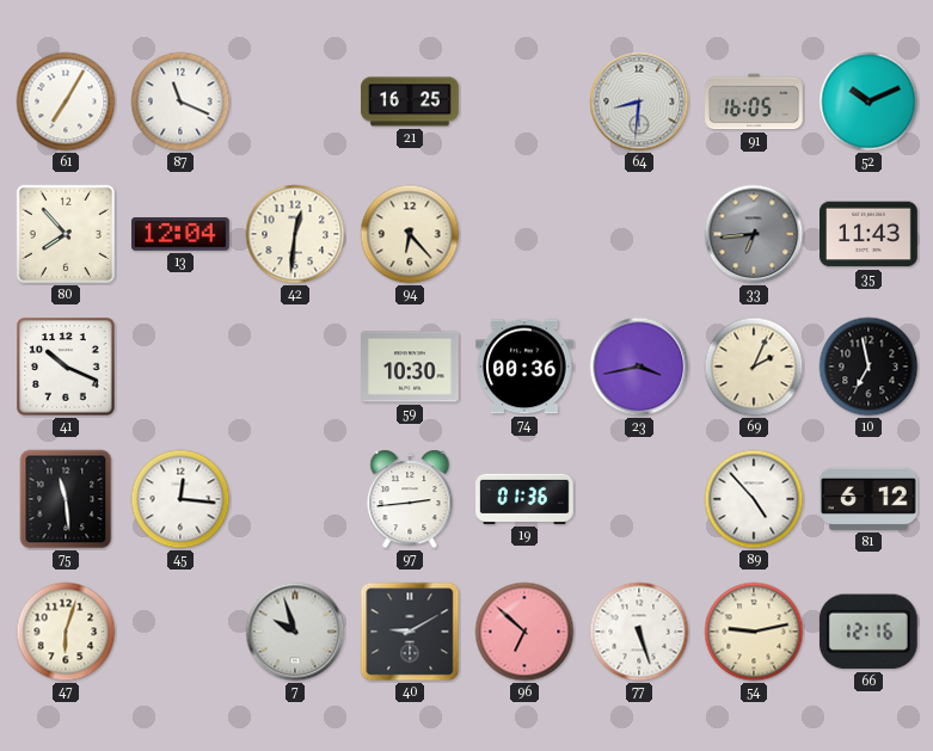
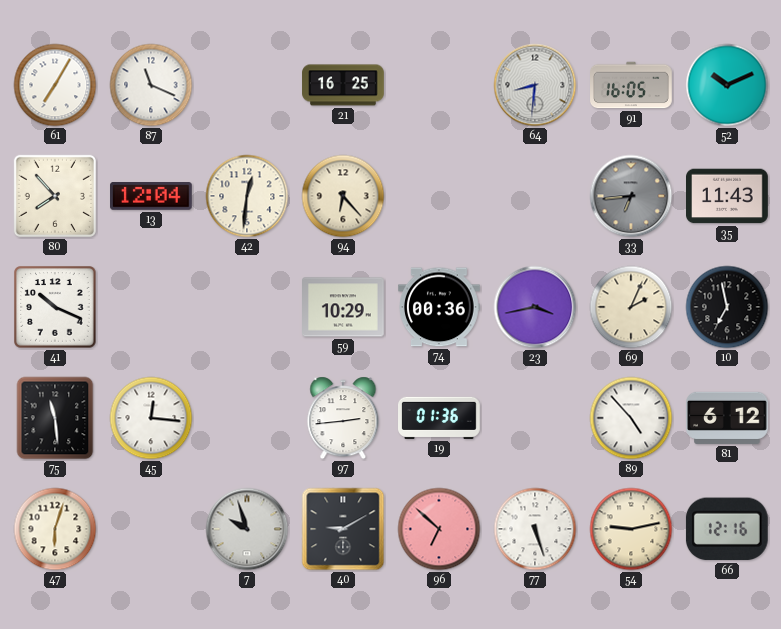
59: 10:30 -> 10:29
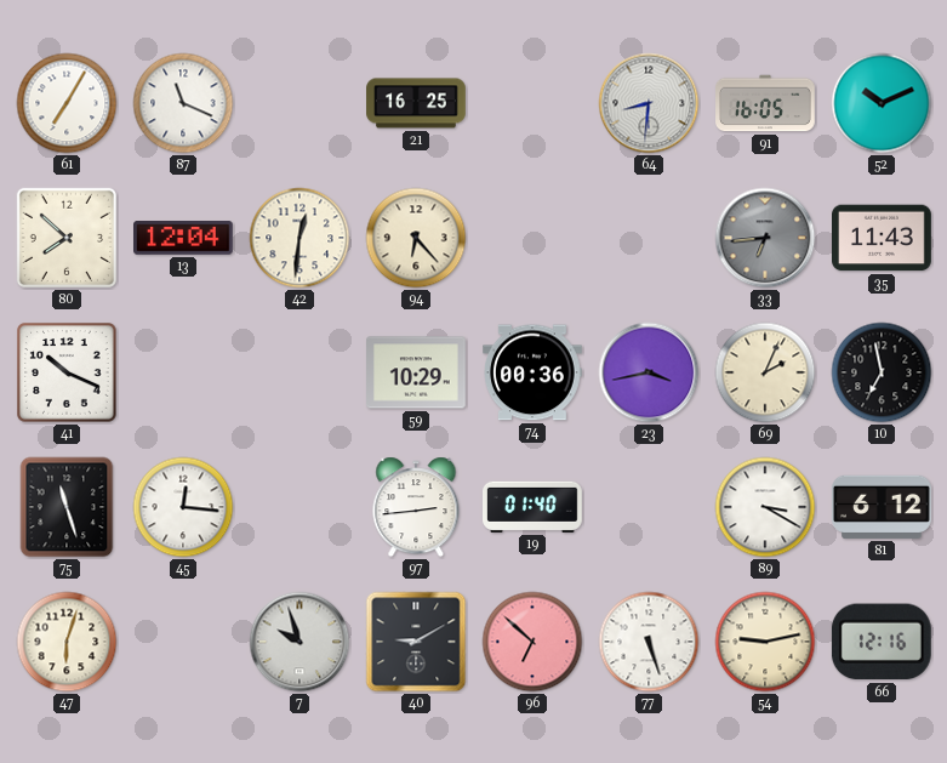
80: 7:53 -> 7:52
75: 11:29 -> 11:27
19: 01:36 -> 01:40
89: 4:53 -> 3:20
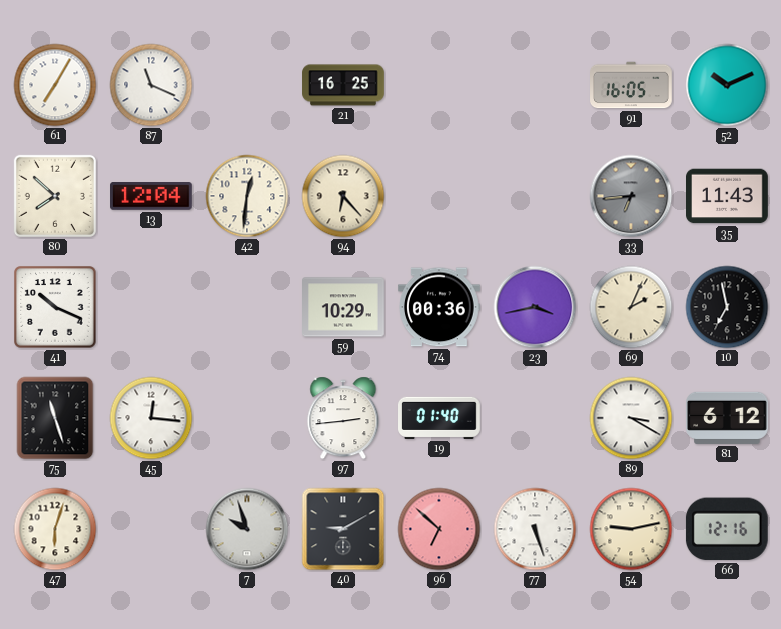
64: 8:31 -> none
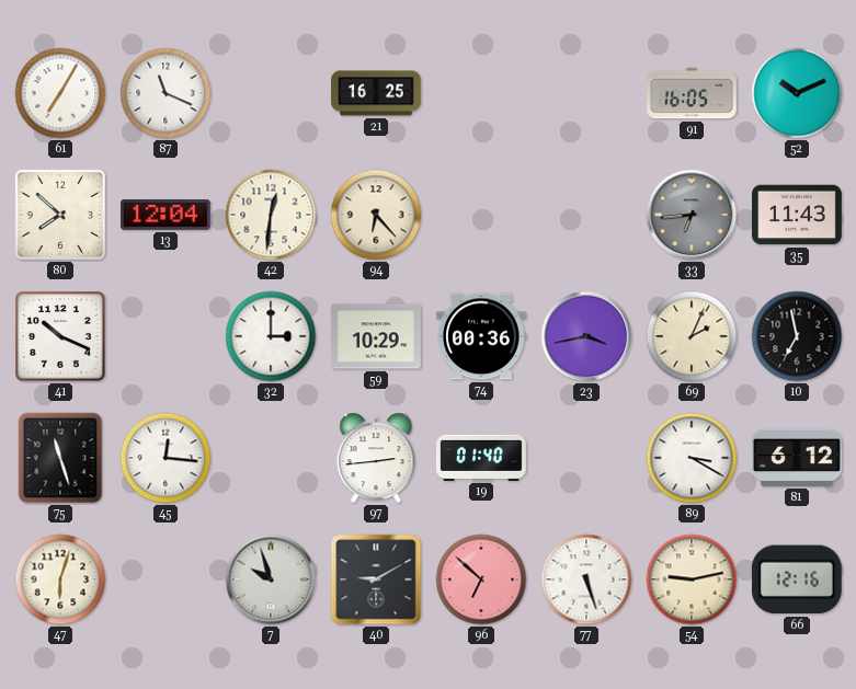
32: none -> 3:00
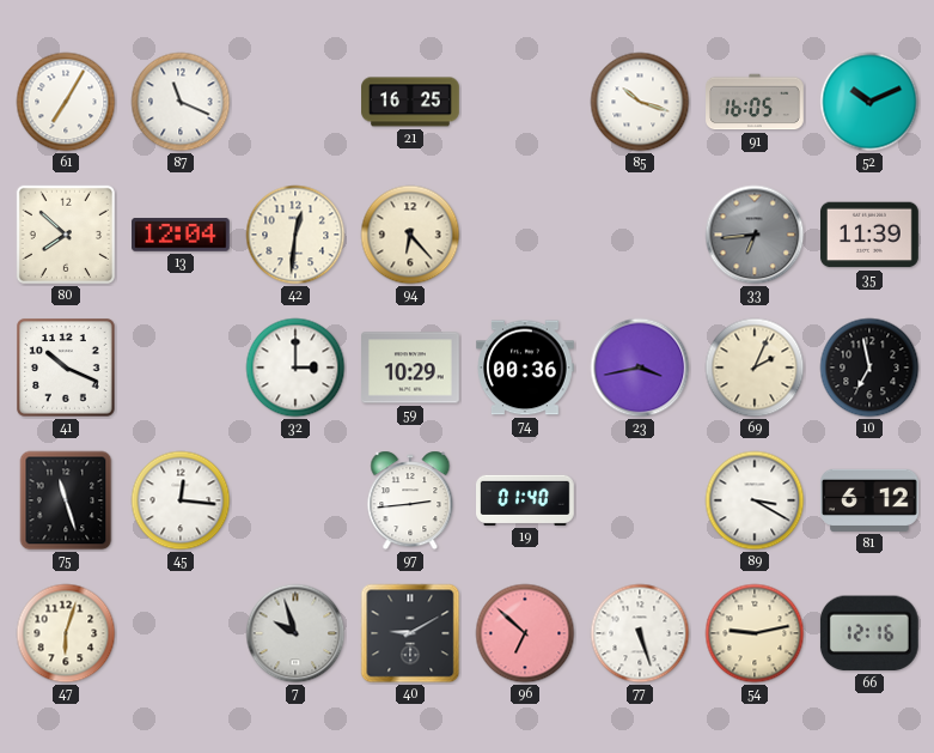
85: none -> 10:18
35: 11:43 -> 11:39
